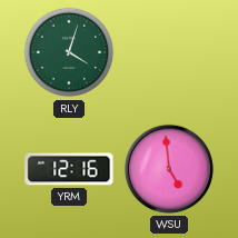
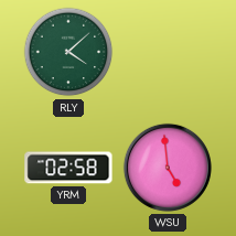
RLY: 4:03 -> 4:08
YRM: 12:16 -> 02:58
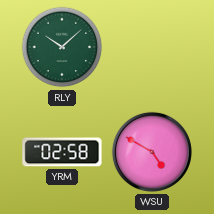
RLY: 4:08 -> 10:08
WSU: 4:59 -> 4:50
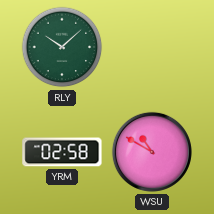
WSU: 4:50 -> 10:50
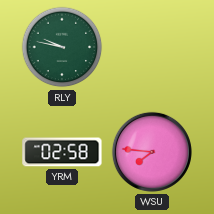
RLY: 10:08 -> 9:47
WSU: 10:50 -> 7:46
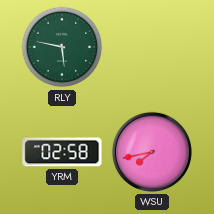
RLY: 9:47 -> 5:47
WSU: 7:46 -> 7:43
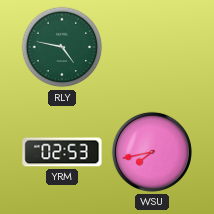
RLY: 5:47 -> 4:47
YRM: 02:58 -> 02:53
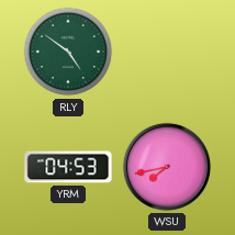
RLY: 4:47 -> 4:51
YRM: 02:53 -> 04:53
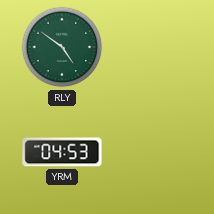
WSU: 7:43 -> none
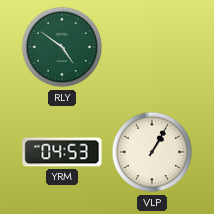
VLP: none -> 1:05
